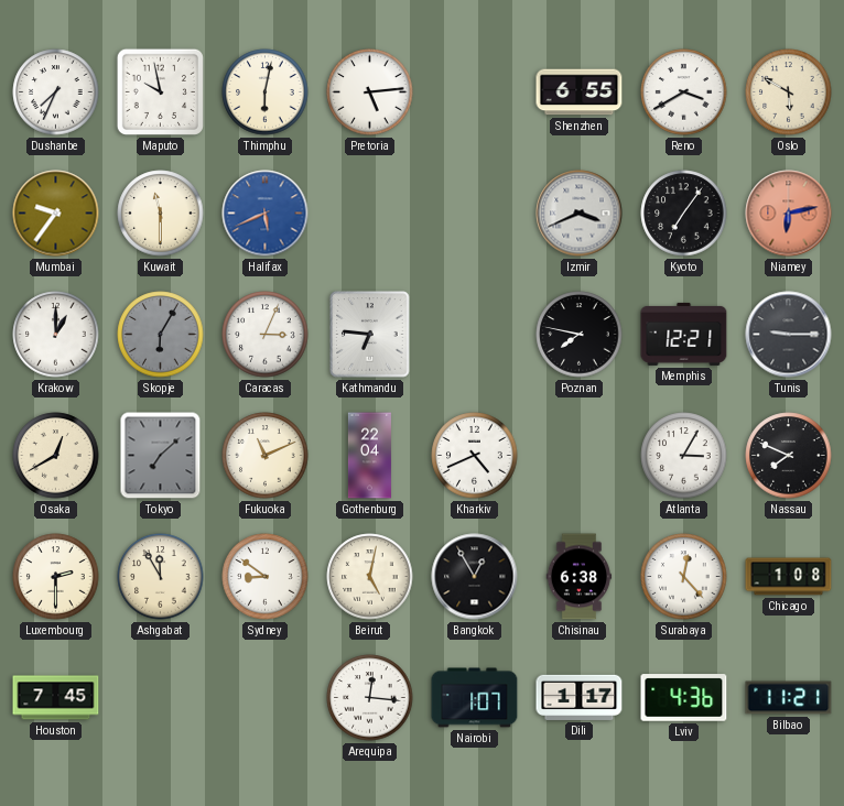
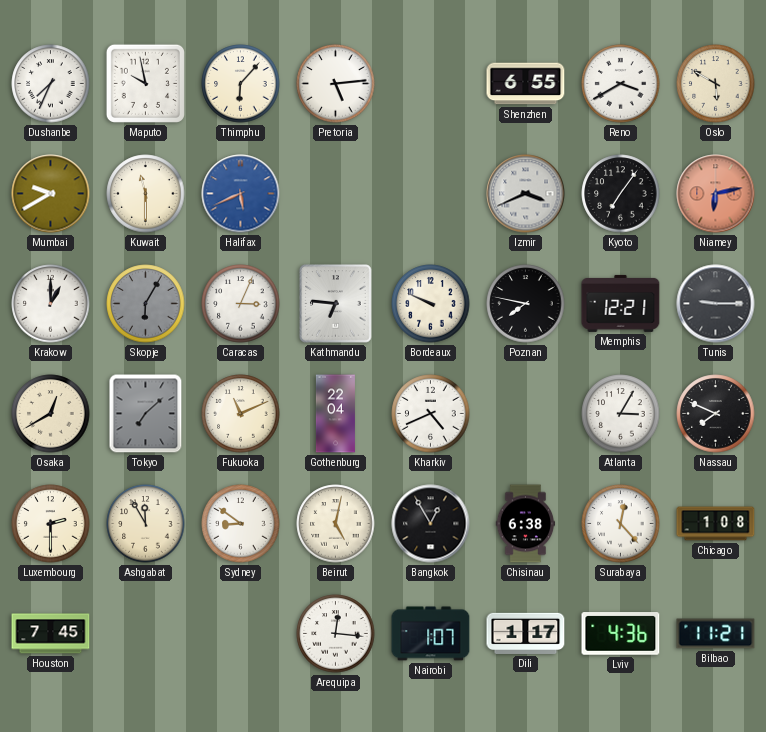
Thimphu: 6:02 -> 6:07
Mumbai: 9:36 -> 9:40
Bordeaux: none -> 9:49
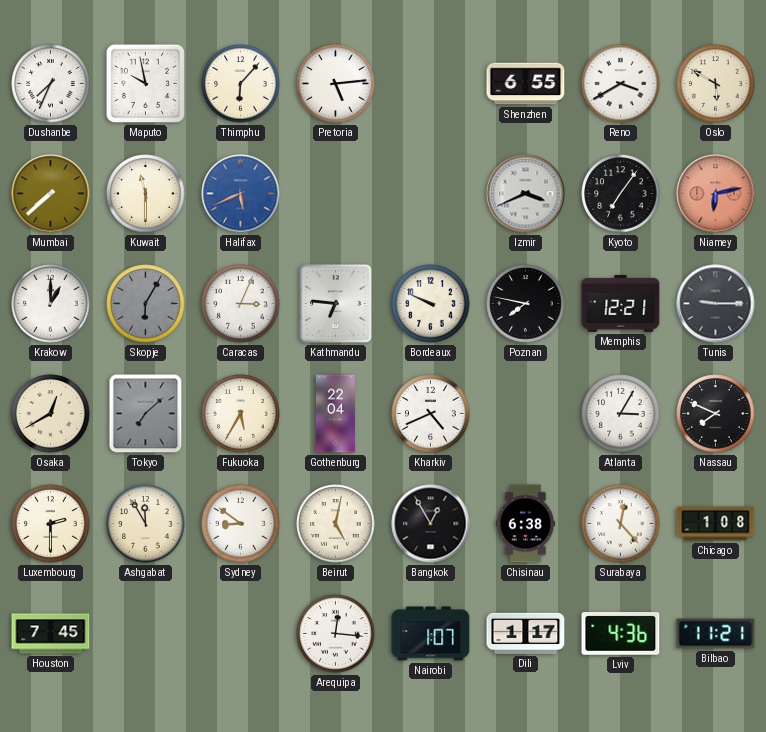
Mumbai: 9:40 -> 7:38
Fukuoka: 11:11 -> 5:35
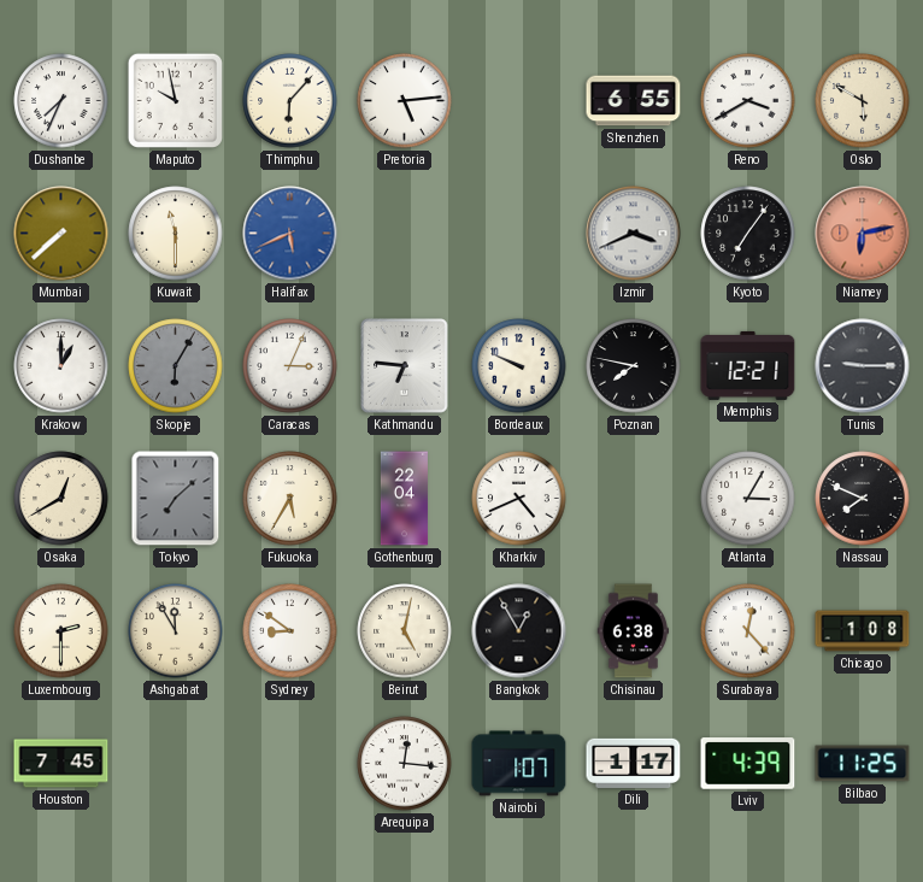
Lviv: 4:36 -> 4:39
Bilbao: 11:21 -> 11:25
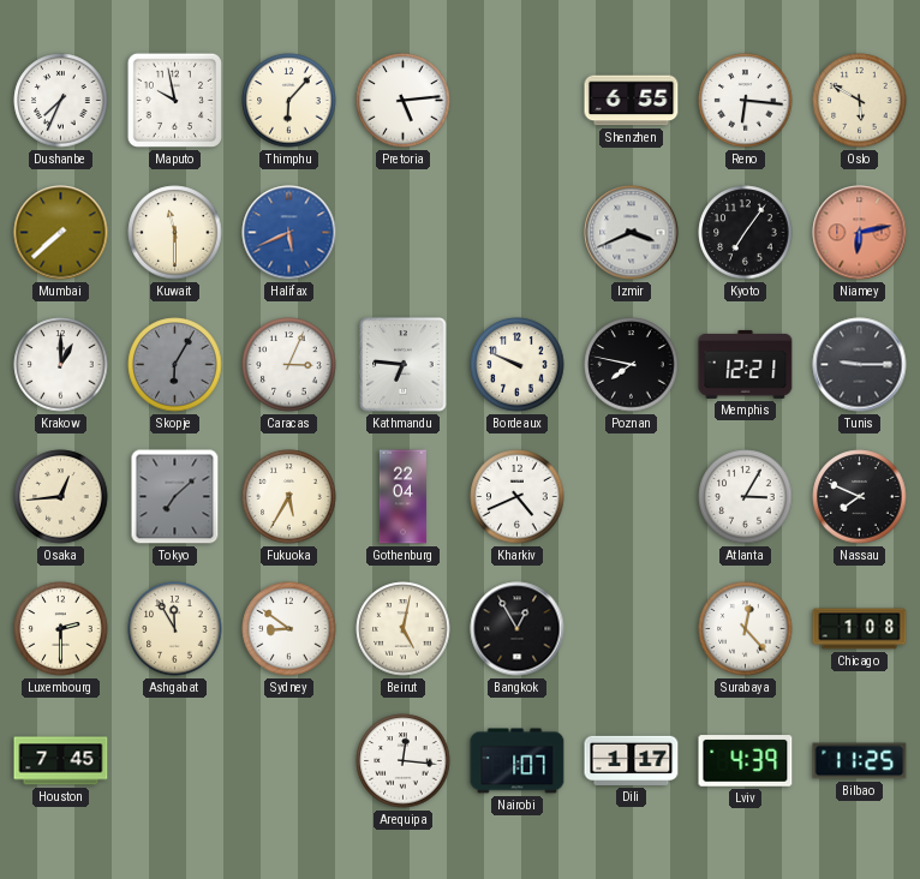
Reno: 3:40 -> 6:16
Osaka: 12:40 -> 12:44
Chisinau: 6:38 -> none
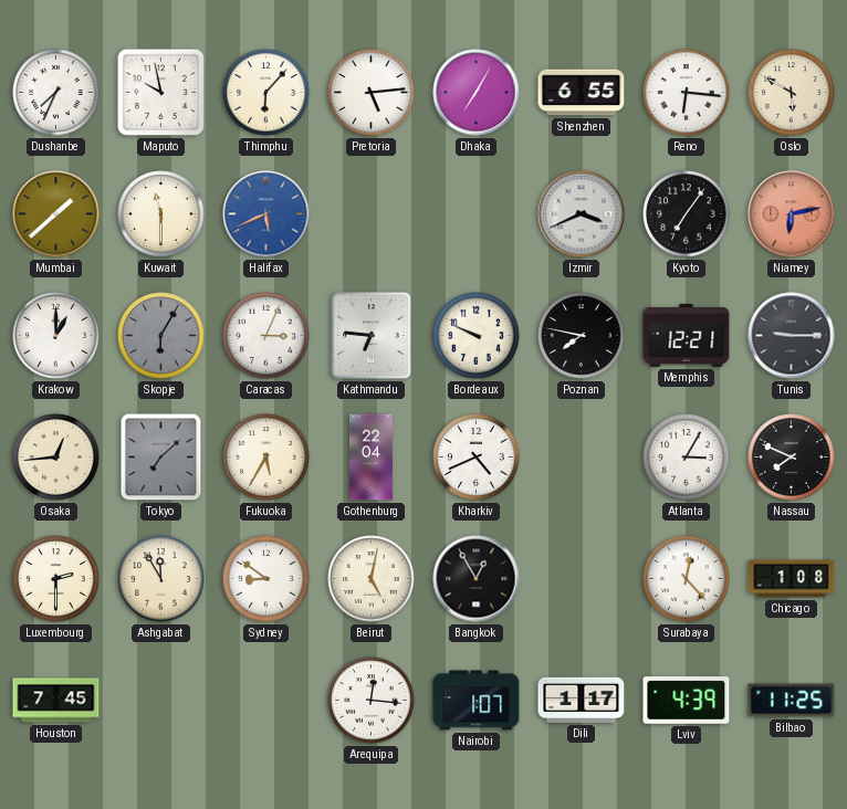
Dhaka: none -> 7:05
Mumbai: 7:38 -> 1:38
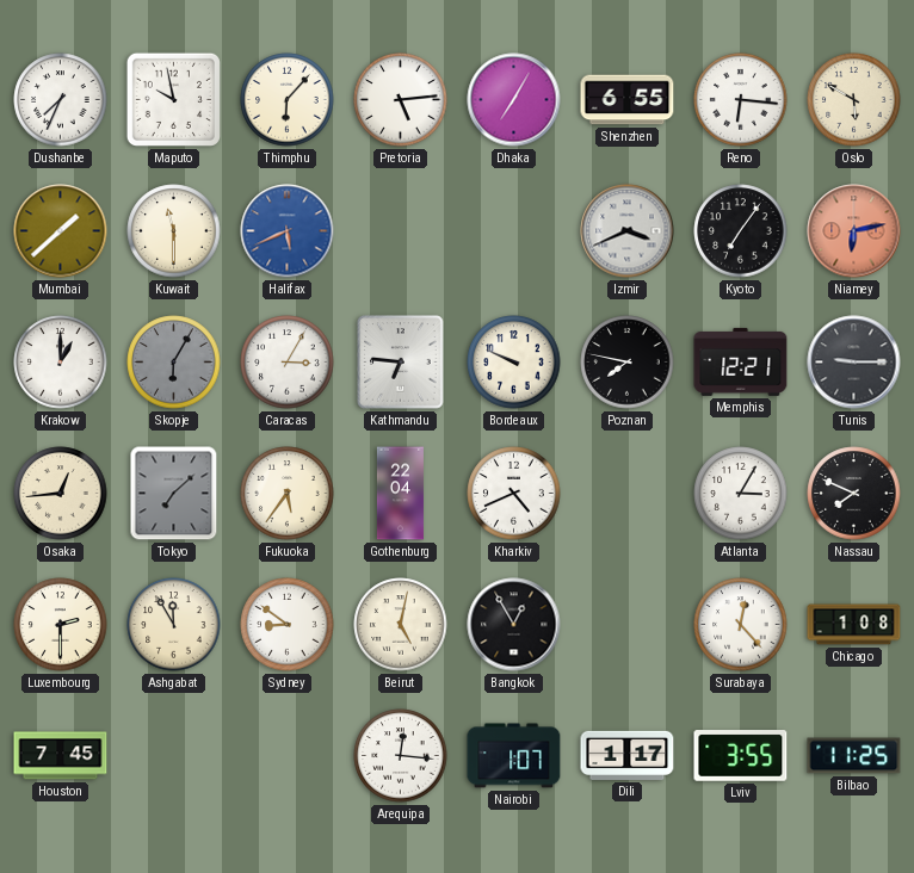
Caracas: 3:04 -> 3:05
Fukuoka: 5:35 -> 5:36
Lviv: 4:39 -> 3:55
